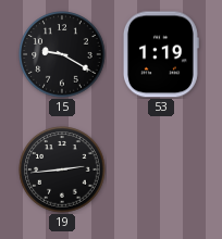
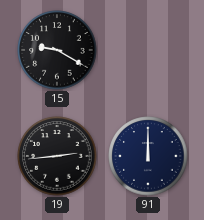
53: 1:19 -> none
91: none -> 12:00
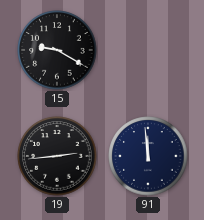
91: 12:00 -> 11:59
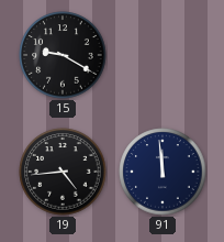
19: 2:44 -> 4:44
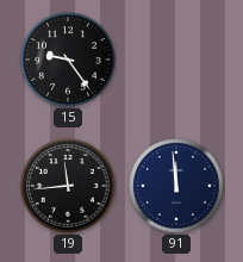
15: 9:20 -> 9:24
19: 4:44 -> 11:44
